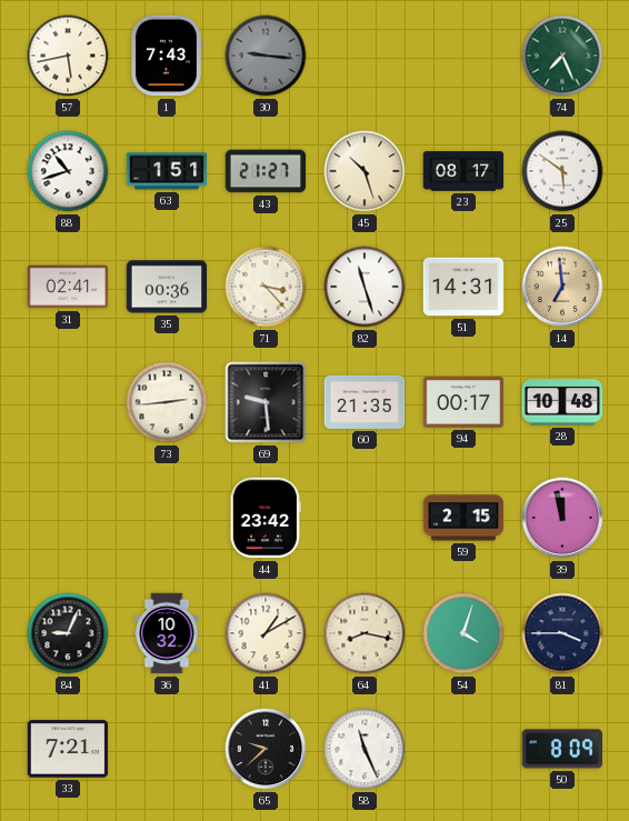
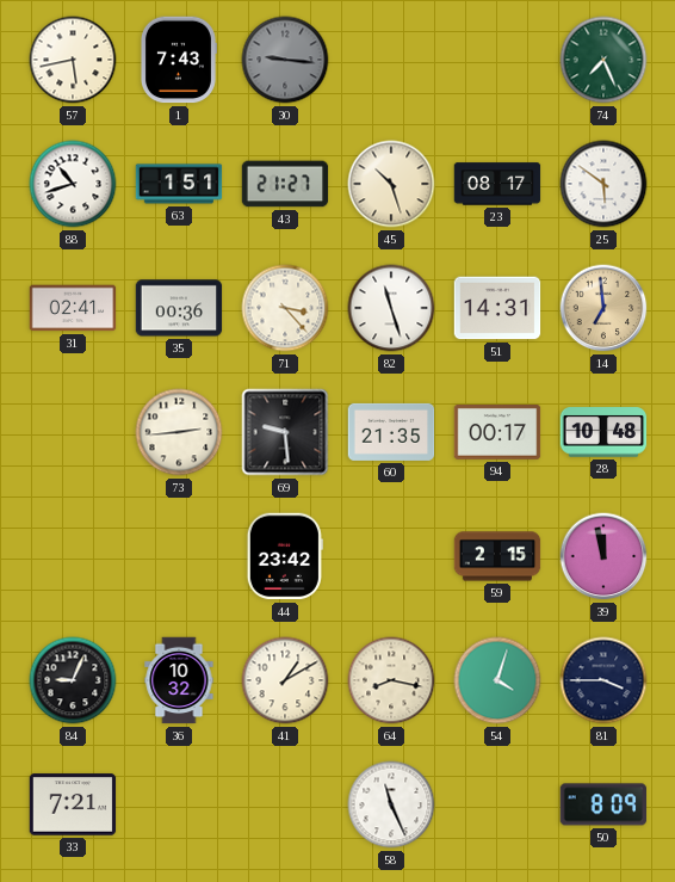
65: 9:38 -> none
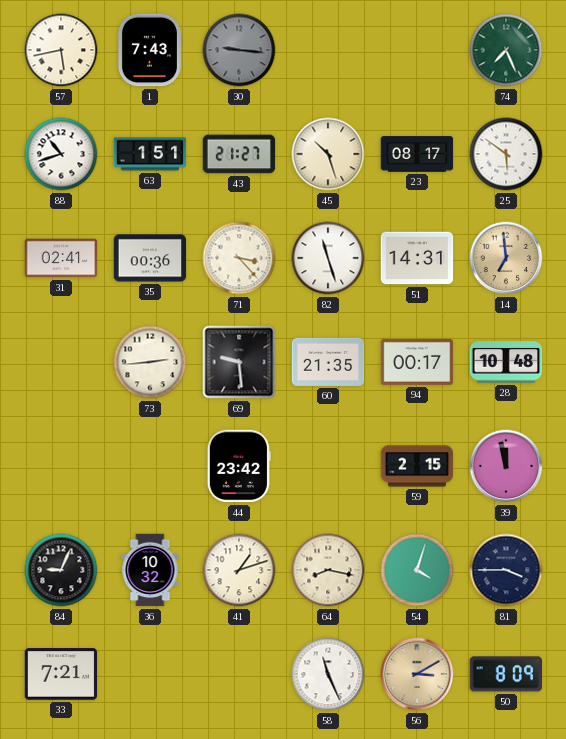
41: 1:10 -> 1:12
56: none -> 3:10
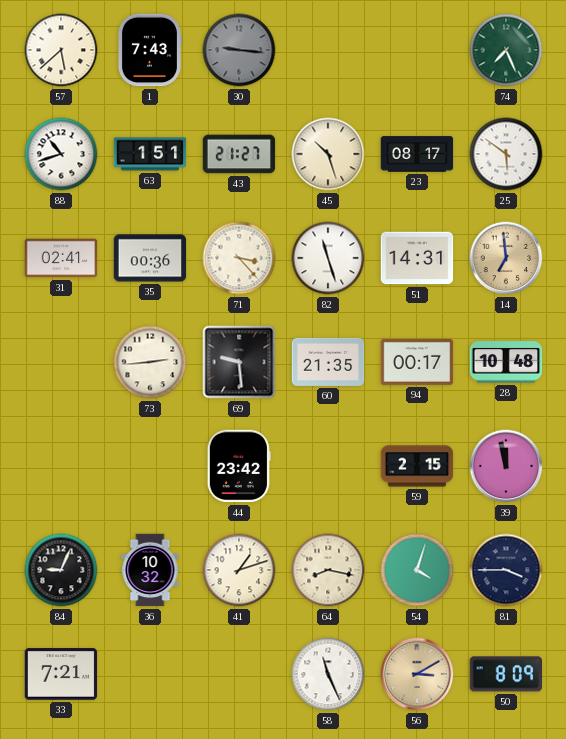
57: 5:43 -> 5:38
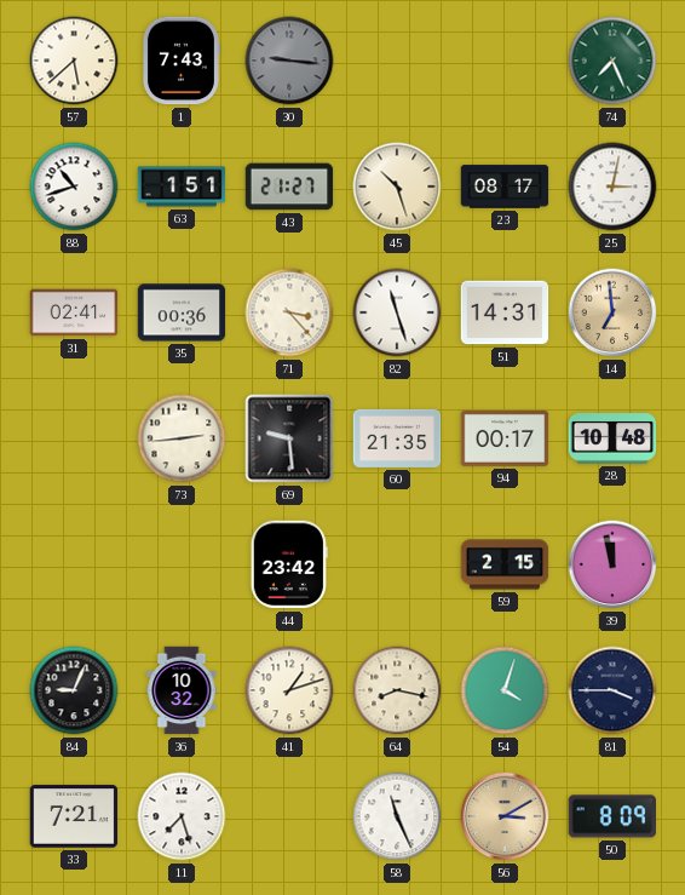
25: 5:51 -> 3:02
11: none -> 7:27
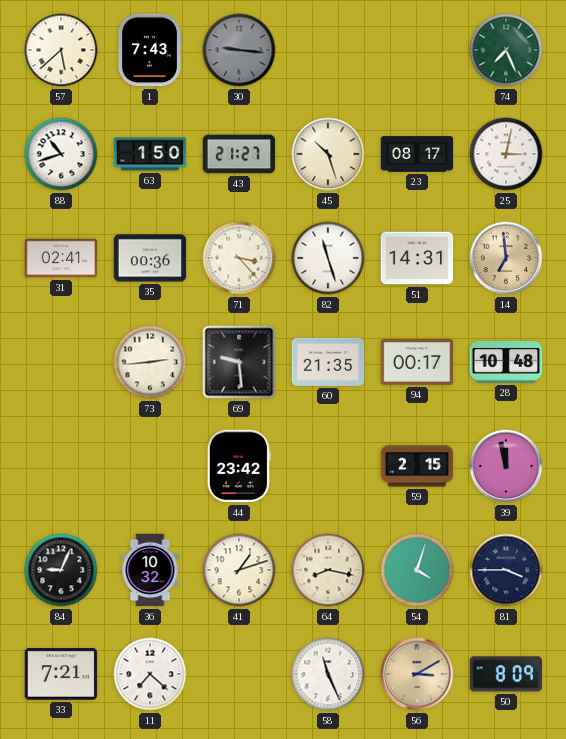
63: 1:51 -> 1:50
11: 7:27 -> 7:22
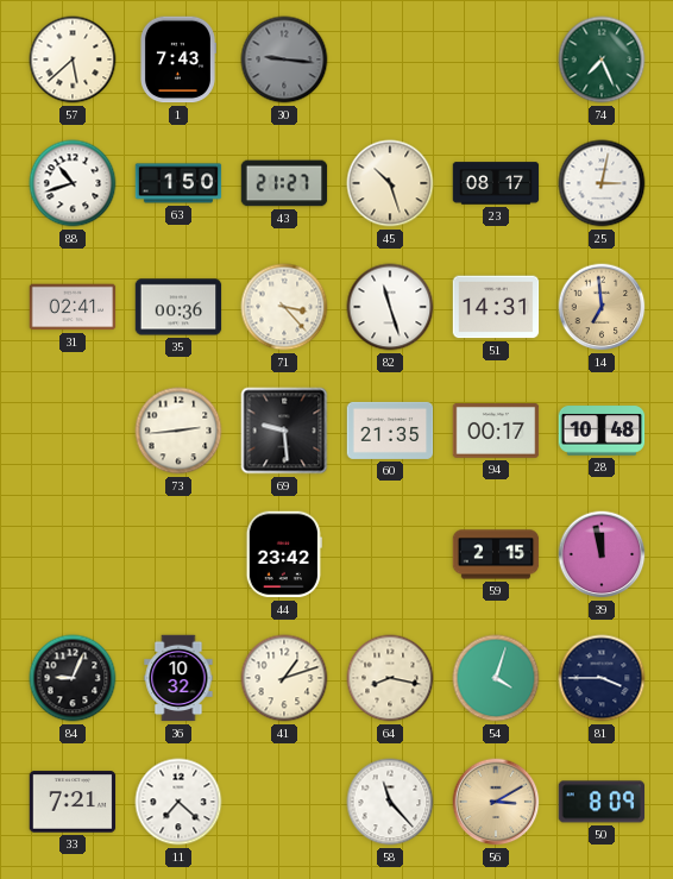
58: 11:26 -> 11:23
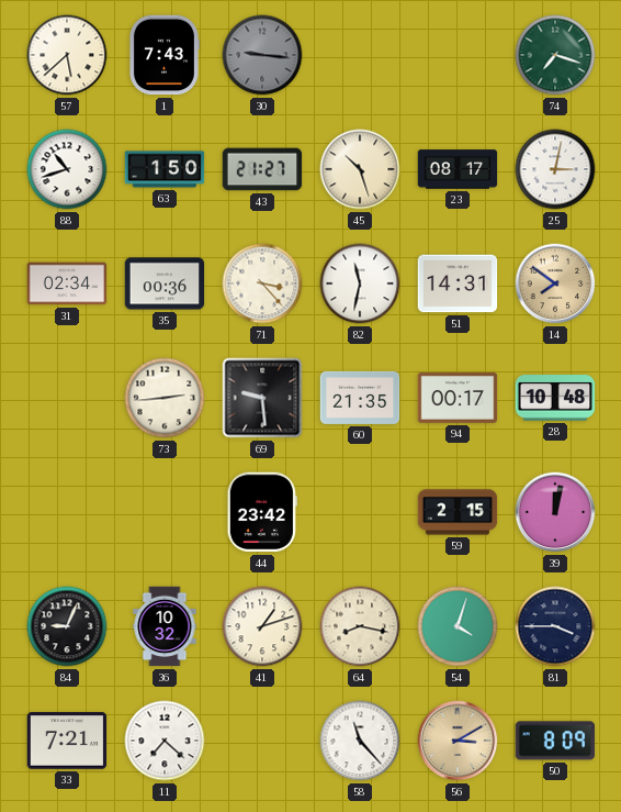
74: 7:26 -> 7:18
31: 02:41 -> 02:34
82: 11:27 -> 11:32
14: 6:59 -> 7:51
39: 11:58 -> 12:02
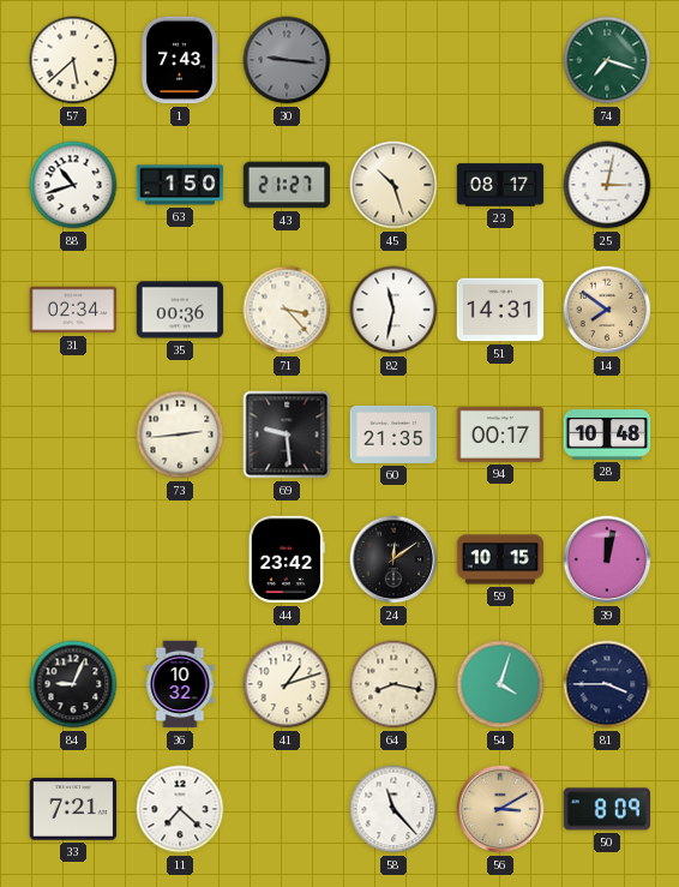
24: none -> 12:09
59: 2:15 -> 10:15
